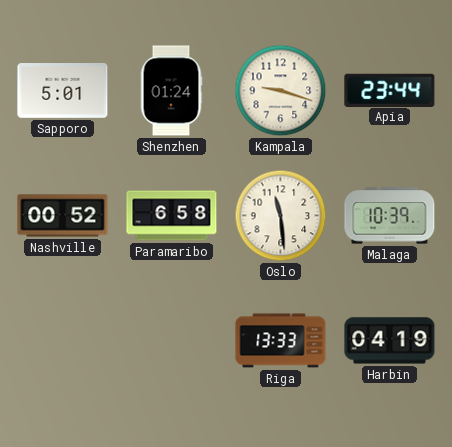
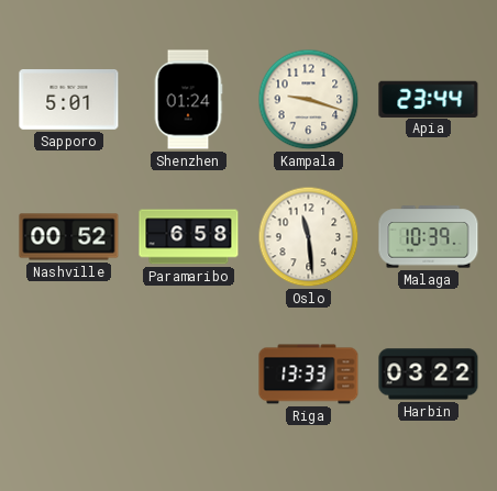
Harbin: 04:19 -> 03:22
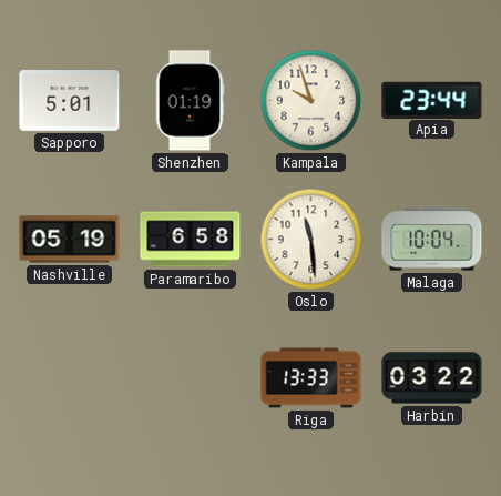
Shenzhen: 01:24 -> 01:19
Kampala: 9:18 -> 9:57
Nashville: 00:52 -> 05:19
Malaga: 10:39 -> 10:04
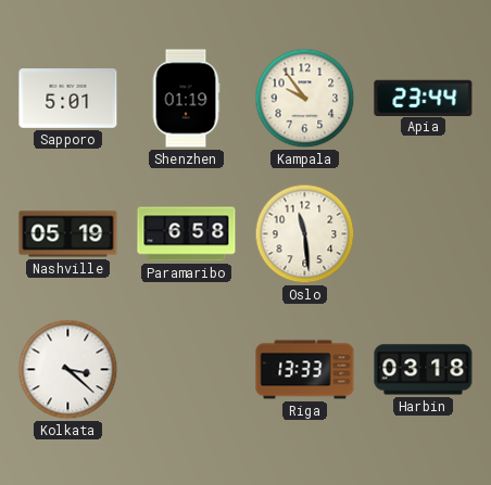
Kampala: 9:57 -> 9:54
Malaga: 10:04 -> none
Kolkata: none -> 3:22
Harbin: 03:22 -> 03:18
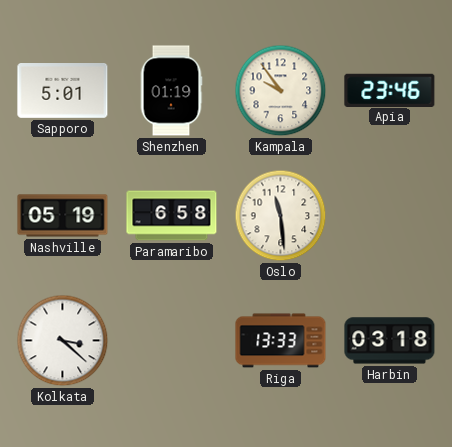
Apia: 23:44 -> 23:46
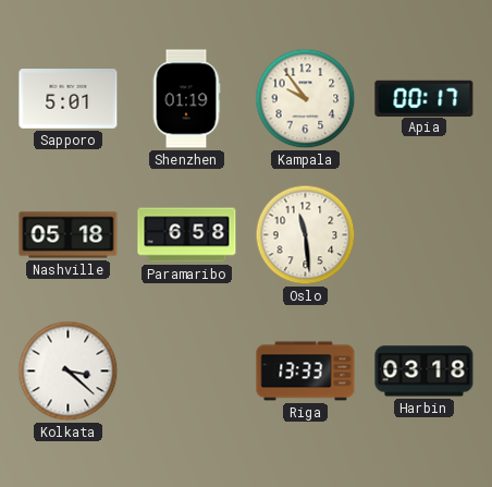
Apia: 23:46 -> 00:17
Nashville: 05:19 -> 05:18
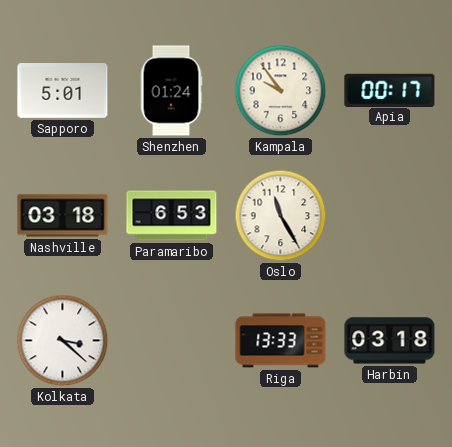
Shenzhen: 01:19 -> 01:24
Nashville: 05:18 -> 03:18
Paramaribo: 6:58 -> 6:53
Oslo: 11:29 -> 11:25
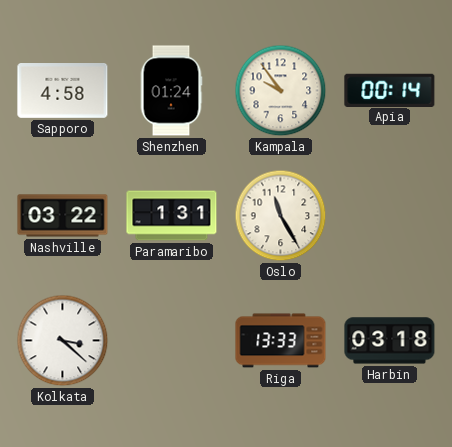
Sapporo: 5:01 -> 4:58
Apia: 00:17 -> 00:14
Nashville: 03:18 -> 03:22
Paramaribo: 6:53 -> 1:31
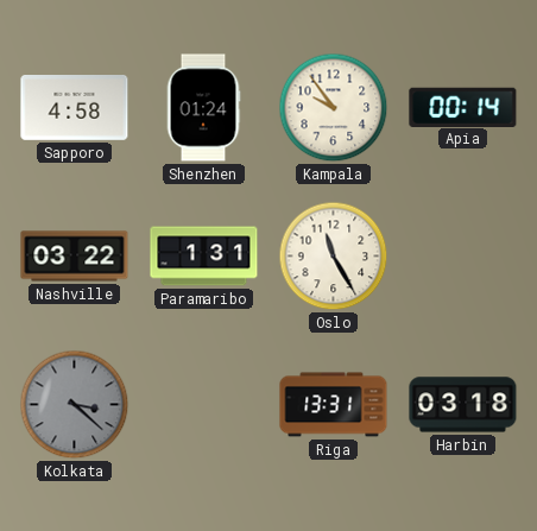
Kolkata dial: white -> grey
Riga: 13:33 -> 13:31
